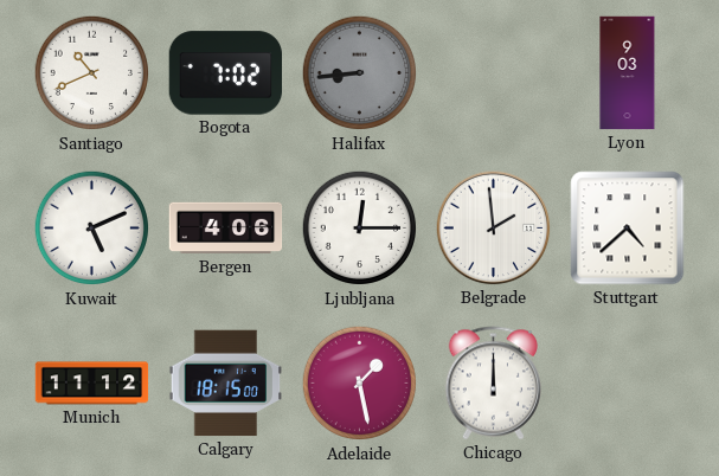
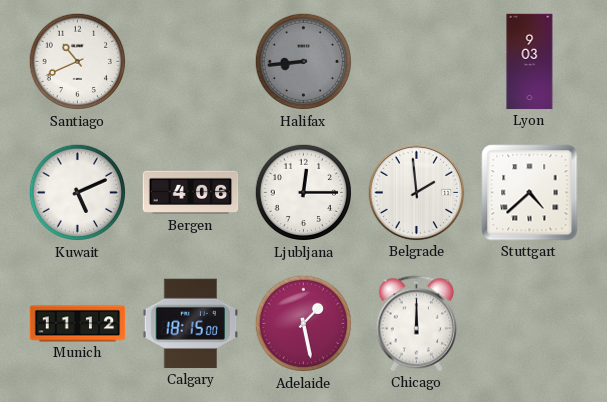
Bogota: 7:02 -> none
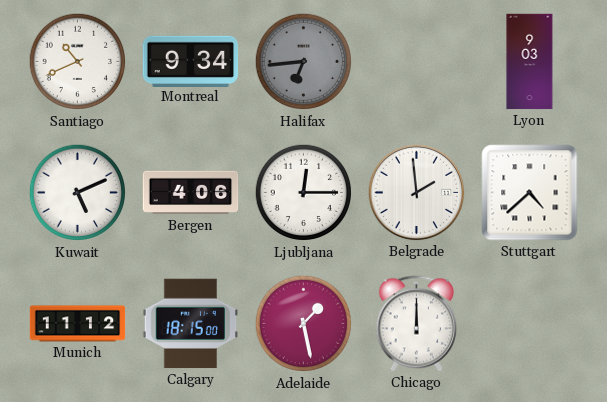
Montreal: none -> 9:34
Halifax: 8:44 -> 6:44
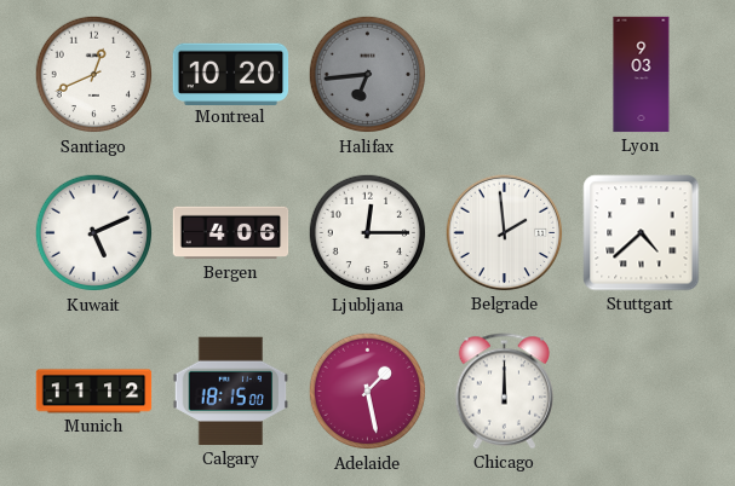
Santiago: 10:41 -> 12:41
Montreal: 9:34 -> 10:20
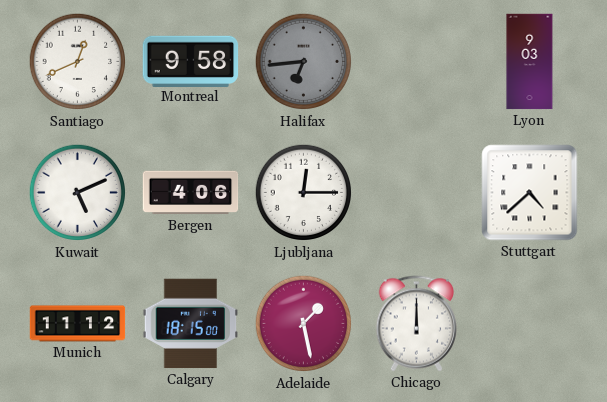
Montreal: 10:20 -> 9:58
Belgrade: 1:59 -> none
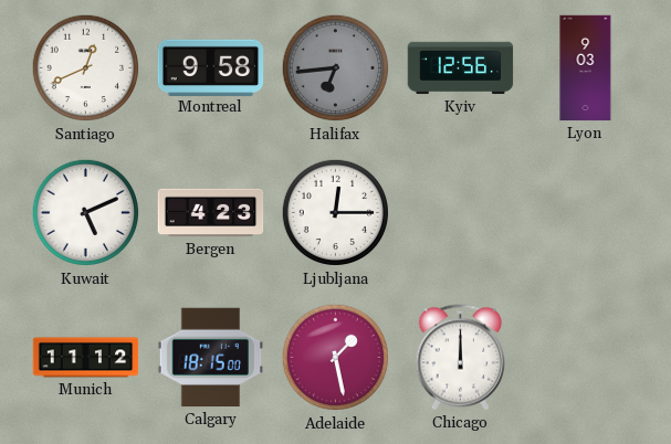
Kyiv: none -> 12:56
Bergen: 4:06 -> 4:23
Stuttgart: 4:38 -> none
